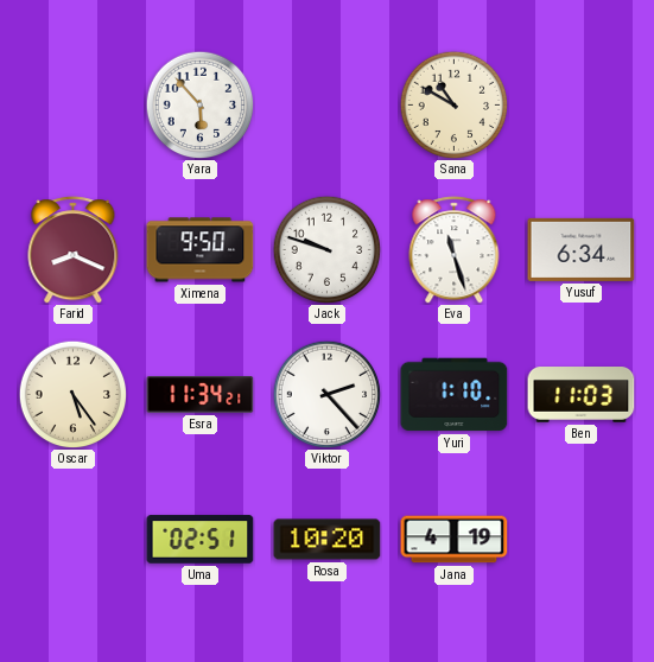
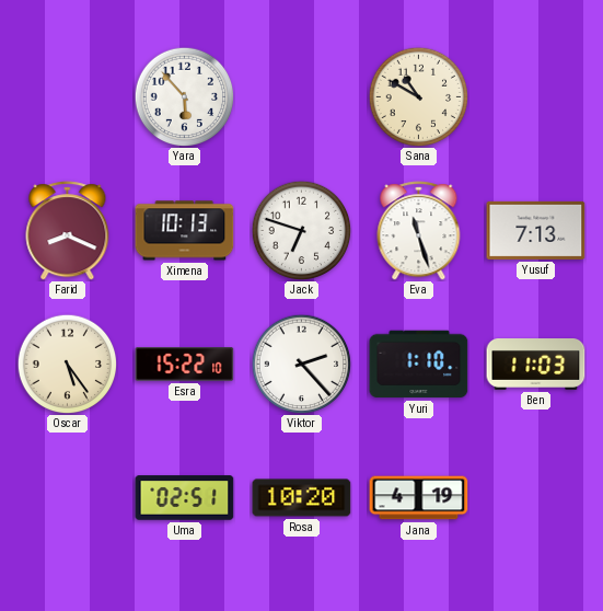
Ximena: 9:50 -> 10:13
Jack: 9:48 -> 6:48
Yusuf: 6:34 -> 7:13
Esra: 11:34 -> 15:22
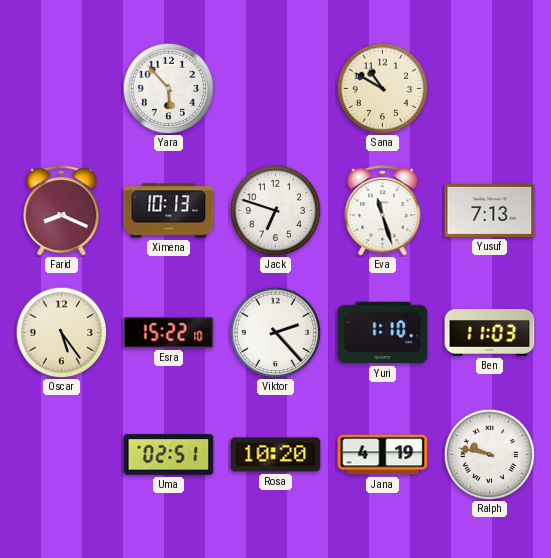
Ralph: none -> 9:47
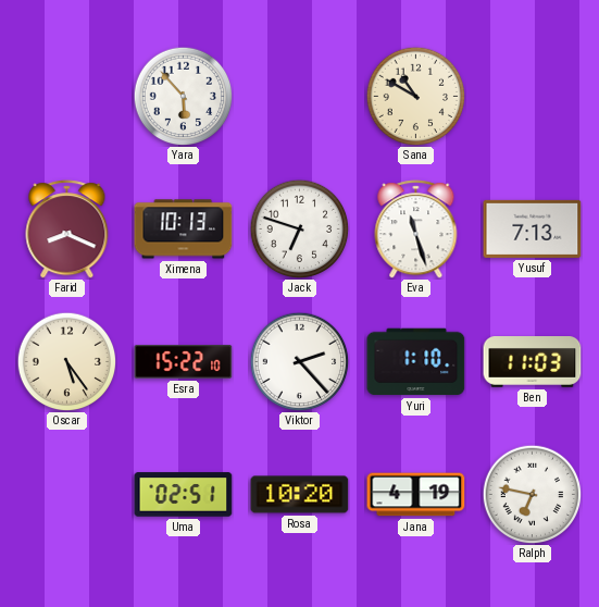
Ralph: 9:47 -> 6:47
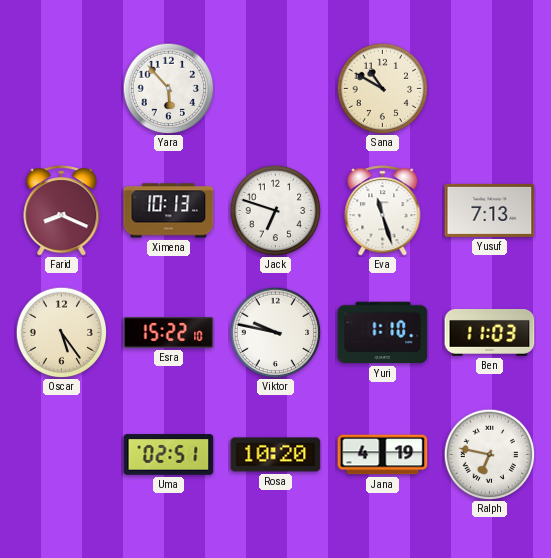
Viktor: 2:23 -> 9:47
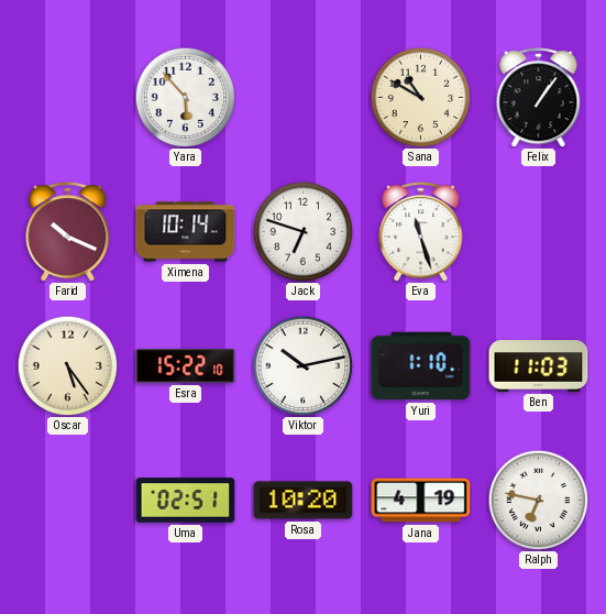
Felix: none -> 1:06
Farid: 8:19 -> 10:19
Ximena: 10:13 -> 10:14
Yusuf: 7:13 -> none
Viktor: 9:47 -> 10:13
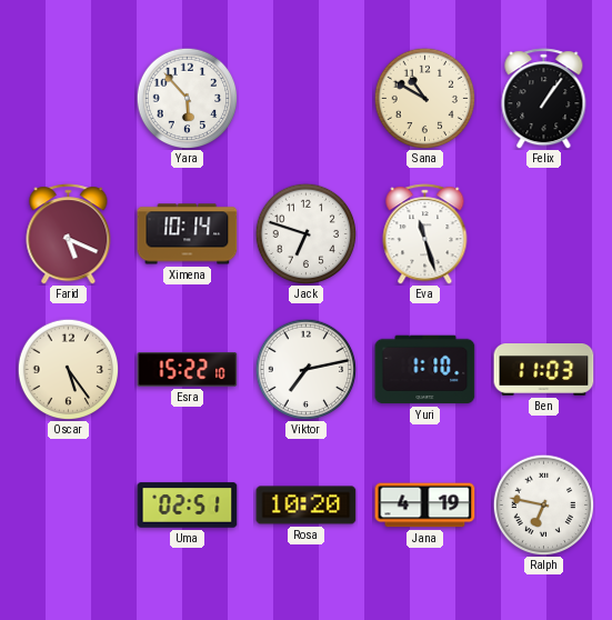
Farid: 10:19 -> 5:19
Viktor: 10:13 -> 7:13
